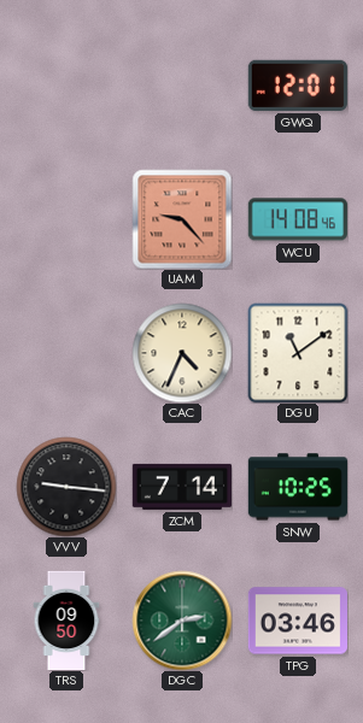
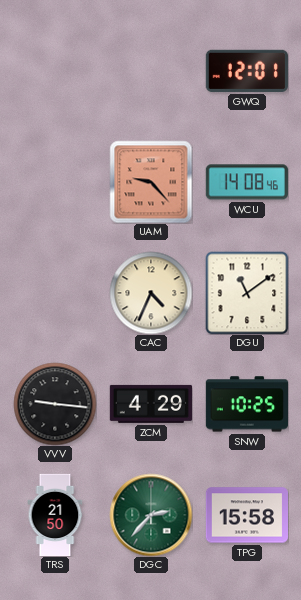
ZCM: 7:14 -> 4:29
TRS: 09:50 -> 21:50
DGC: 2:39 -> 2:37
TPG: 03:46 -> 15:58
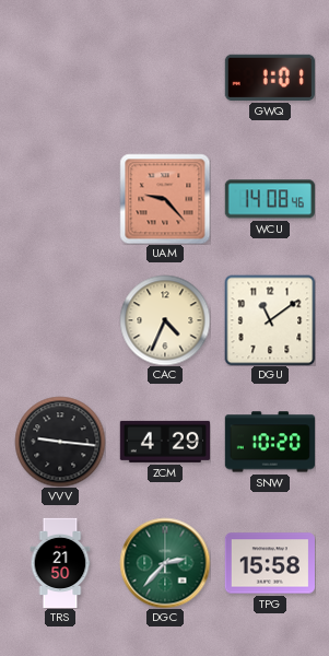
GWQ: 12:01 -> 1:01
SNW: 10:25 -> 10:20
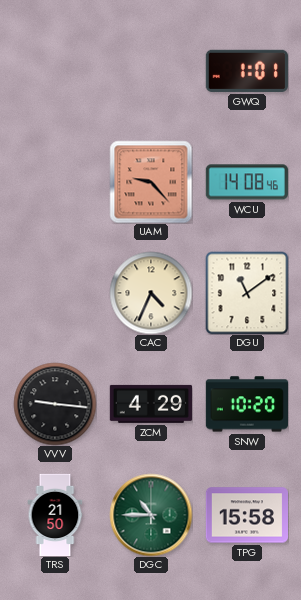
DGC: 2:37 -> 10:45
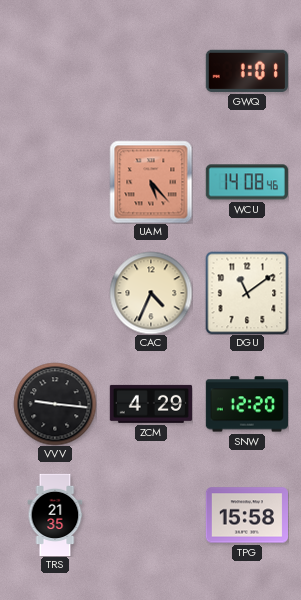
UAM: 9:23 -> 5:23
SNW: 10:20 -> 12:20
TRS: 21:50 -> 21:35
DGC: 10:45 -> none
